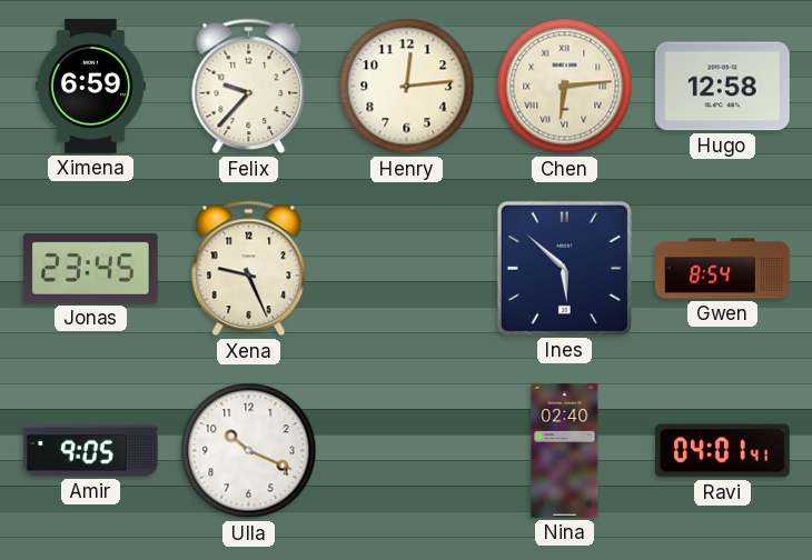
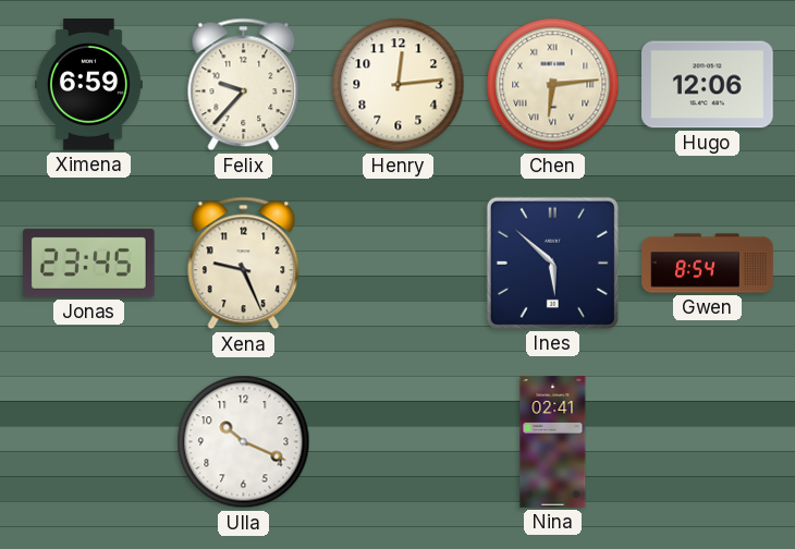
Hugo: 12:58 -> 12:06
Amir: 9:05 -> none
Nina: 02:40 -> 02:41
Ravi: 04:01 -> none
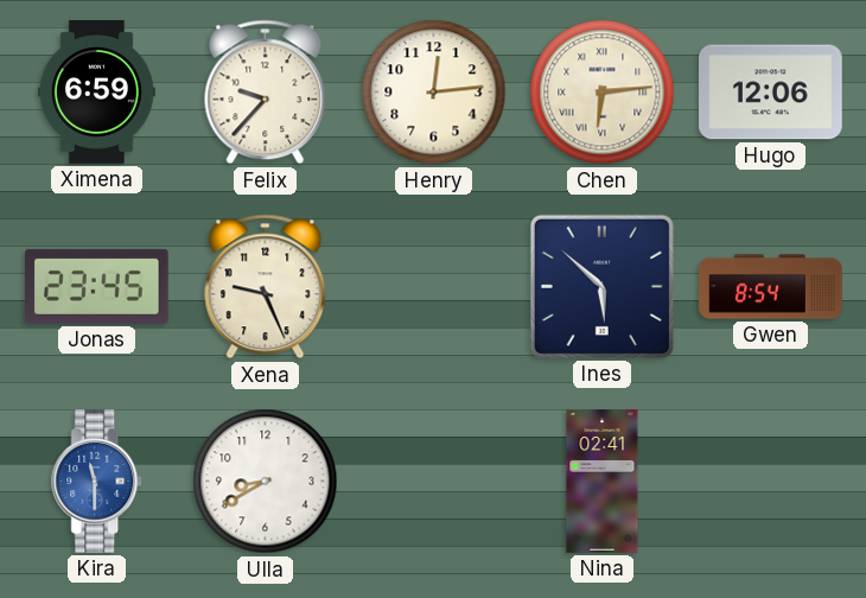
Kira: none -> 11:30
Ulla: 10:19 -> 8:40
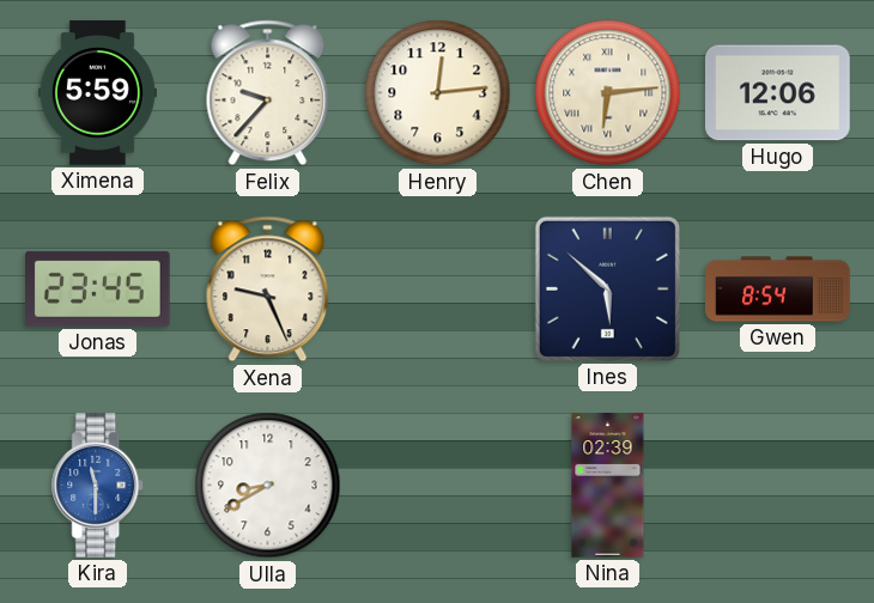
Ximena: 6:59 -> 5:59
Nina: 02:41 -> 02:39
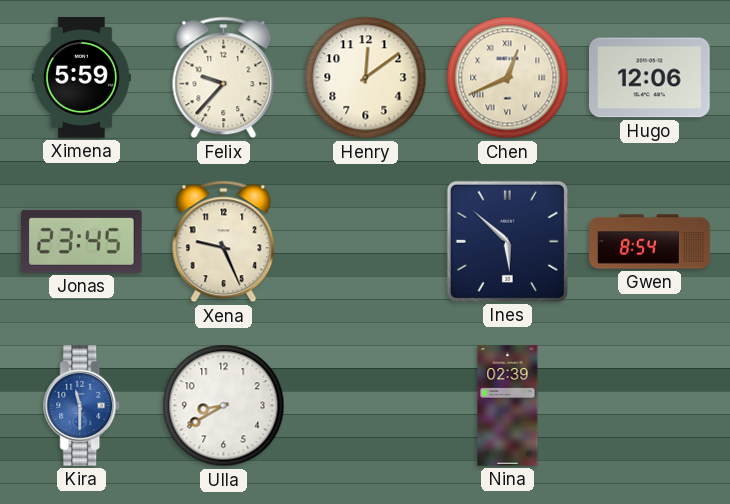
Henry: 12:14 -> 12:09
Chen: 6:14 -> 12:41
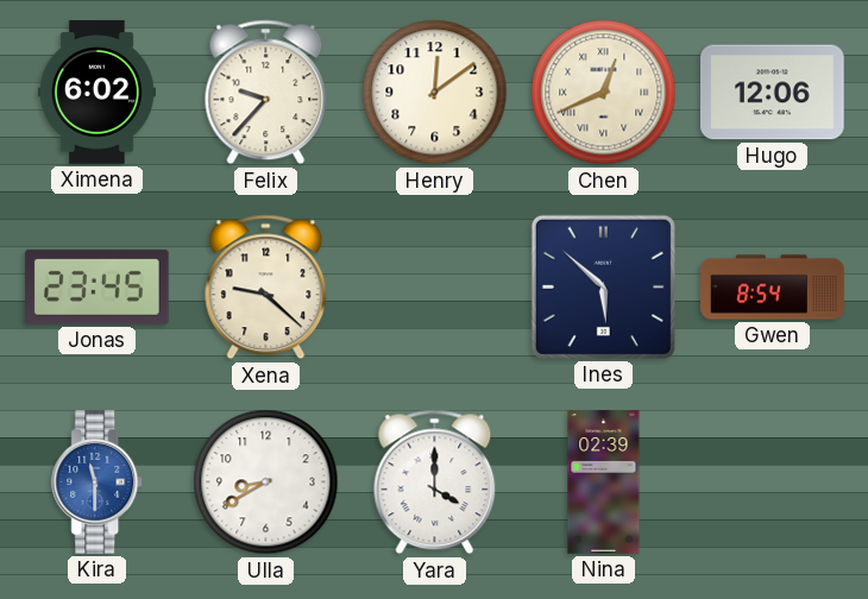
Ximena: 5:59 -> 6:02
Xena: 9:26 -> 9:22
Yara: none -> 4:00
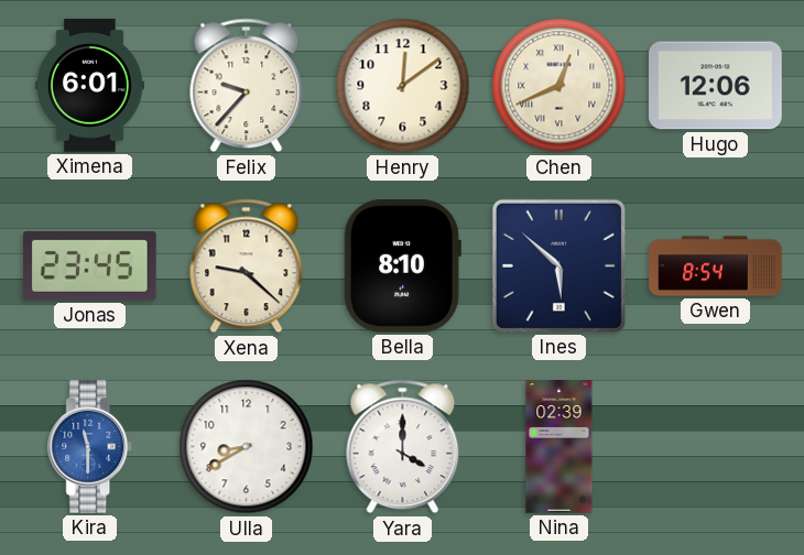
Ximena: 6:02 -> 6:01
Bella: none -> 8:10
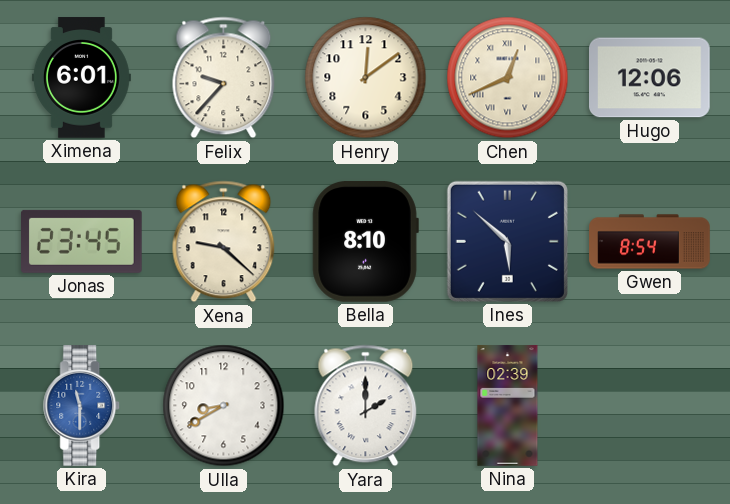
Yara: 4:00 -> 2:00
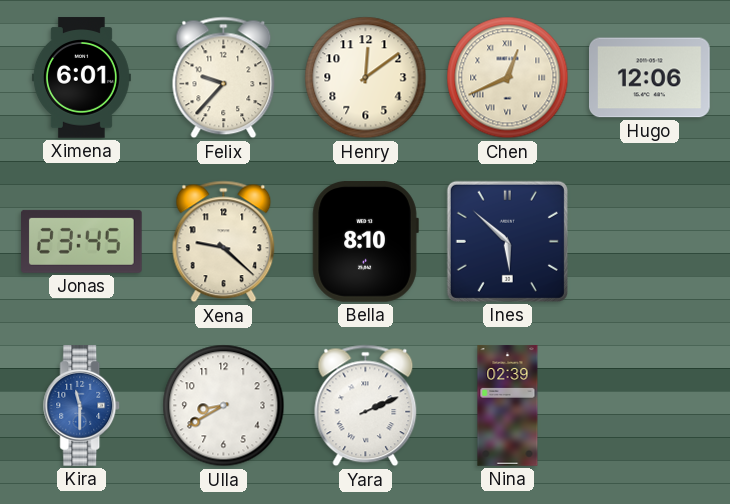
Gwen: 8:54 -> none
Yara: 2:00 -> 2:11
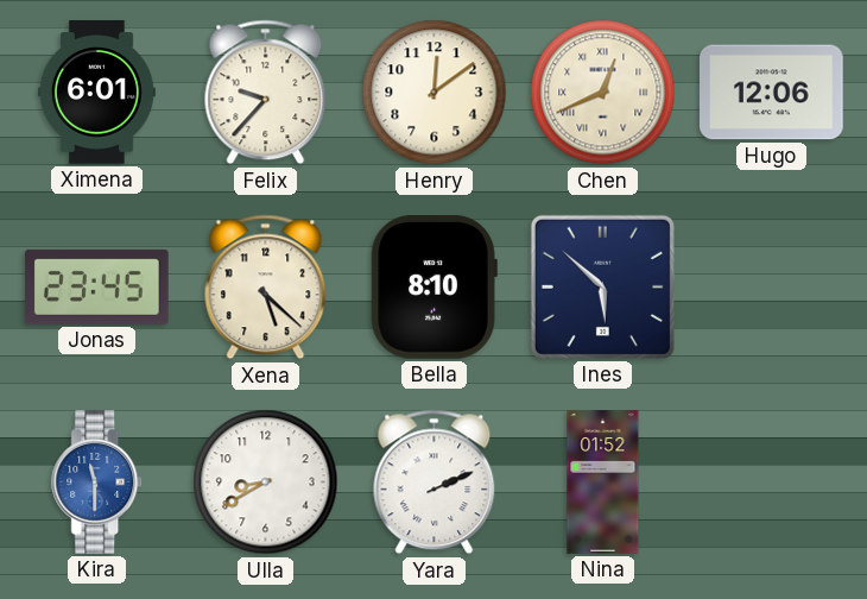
Xena: 9:22 -> 5:22
Nina: 02:39 -> 01:52
